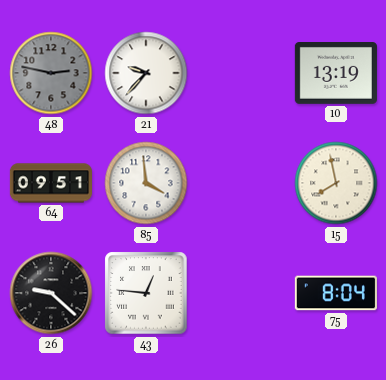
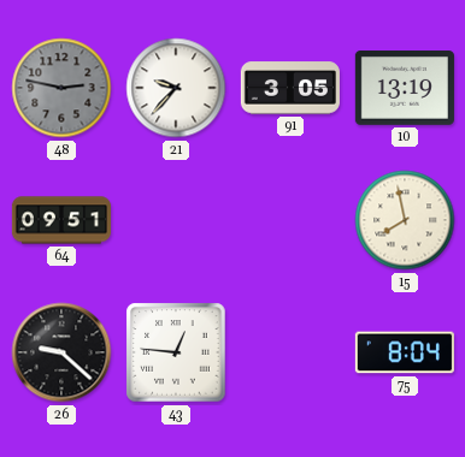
91: none -> 3:05
85: 3:59 -> none
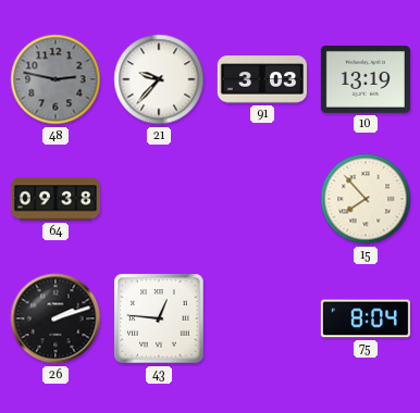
91: 3:05 -> 3:03
64: 09:51 -> 09:38
15: 7:58 -> 7:53
26: 9:22 -> 2:12
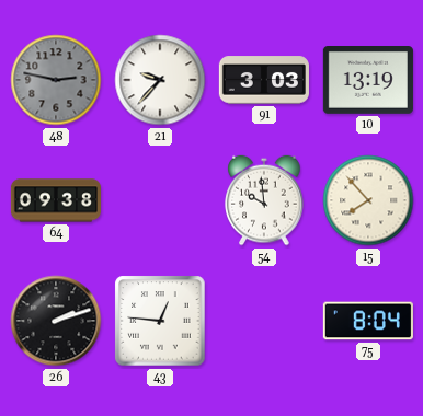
54: none -> 9:59
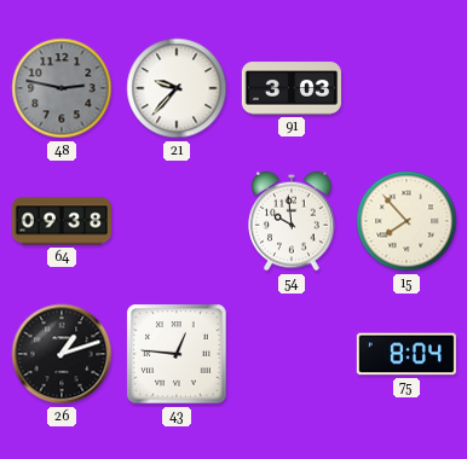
10: 13:19 -> none
26: 2:12 -> 1:12
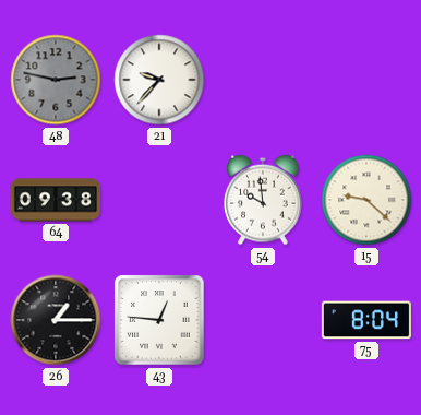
91: 3:03 -> none
15: 7:53 -> 9:22
26: 1:12 -> 1:15
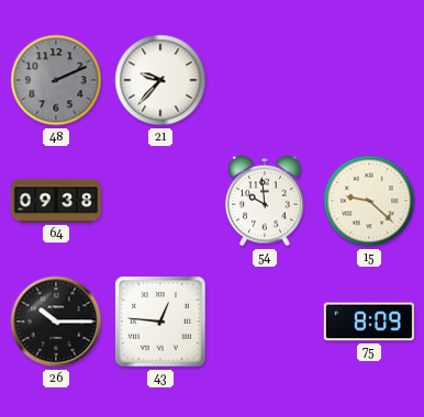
48: 2:47 -> 2:11
26: 1:15 -> 10:15
75: 8:04 -> 8:09
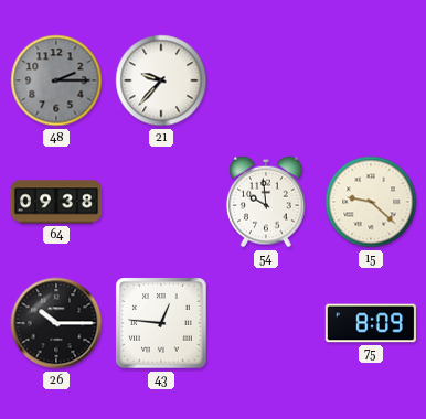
48: 2:11 -> 2:15
